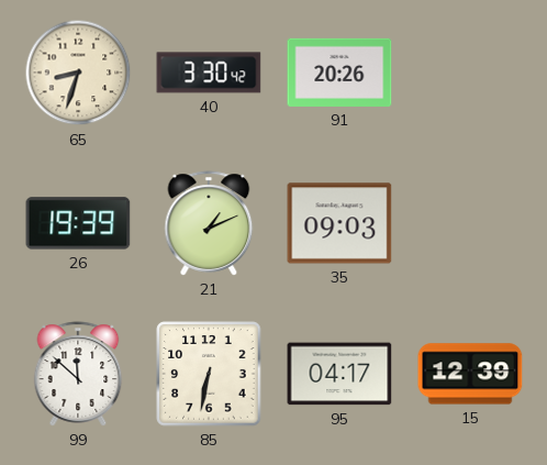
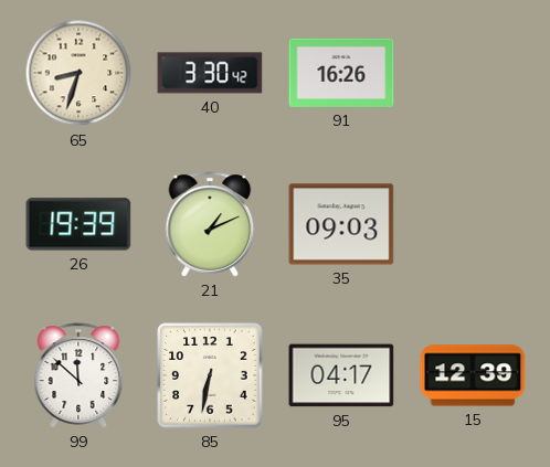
91: 20:26 -> 16:26
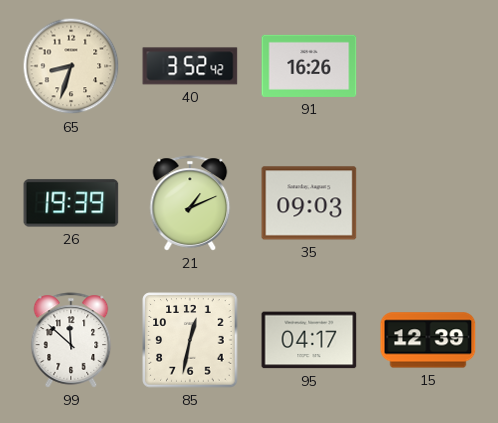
40: 3:30 -> 3:52
85: 6:32 -> 12:32
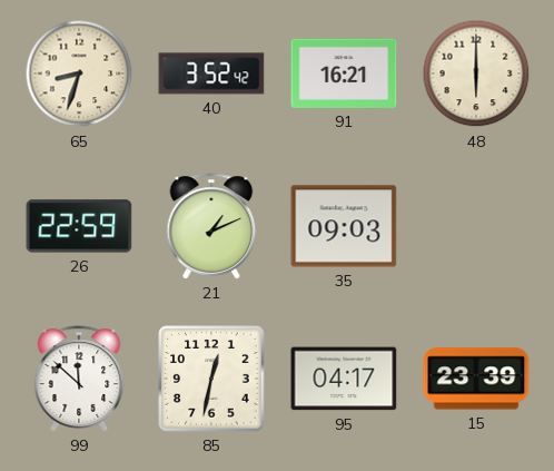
91: 16:26 -> 16:21
48: none -> 6:00
26: 19:39 -> 22:59
15: 12:39 -> 23:39
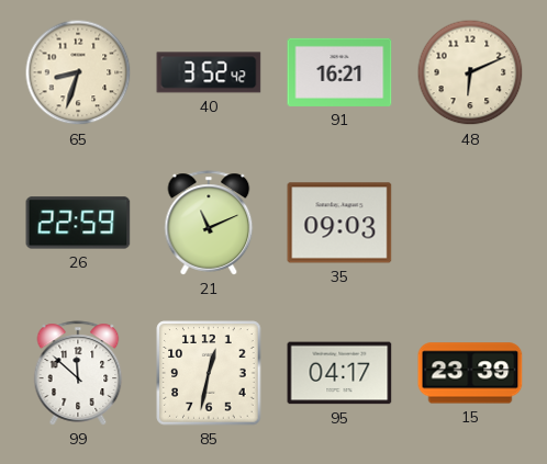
48: 6:00 -> 6:11
21: 1:11 -> 11:11
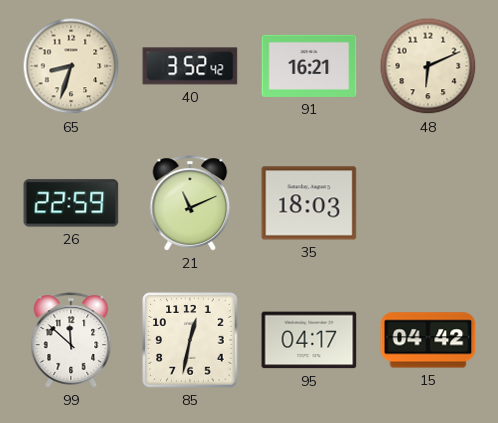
35: 09:03 -> 18:03
15: 23:39 -> 04:42
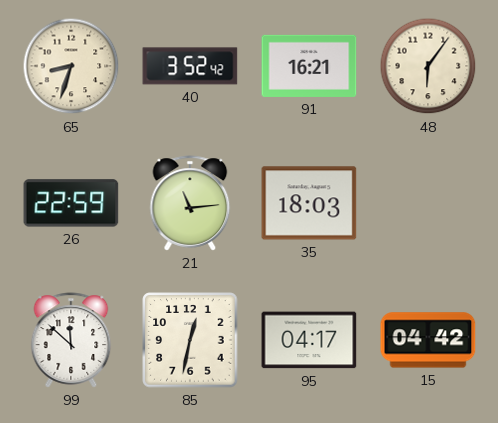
48: 6:11 -> 6:06
21: 11:11 -> 11:14
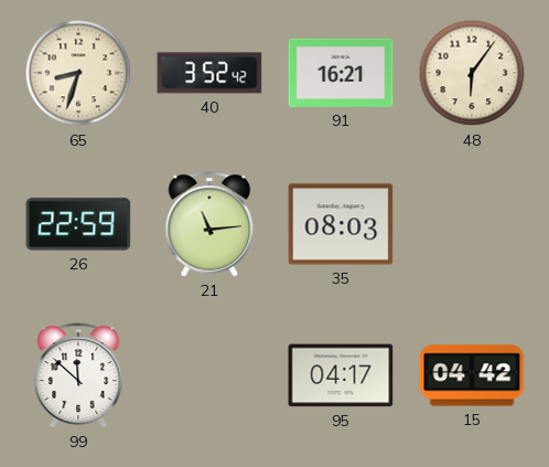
35: 18:03 -> 08:03
85: 12:32 -> none
